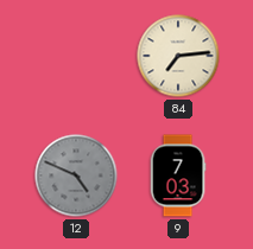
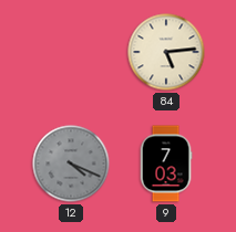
84: 7:14 -> 5:14
12: 4:49 -> 4:19
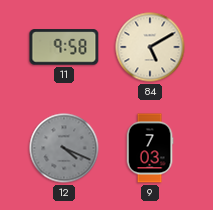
11: none -> 9:58
84: 5:14 -> 5:10
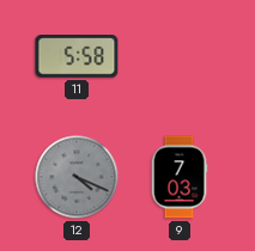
11: 9:58 -> 5:58
84: 5:10 -> none
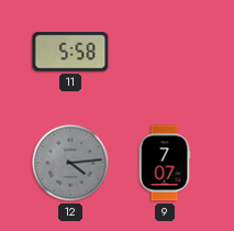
12: 4:19 -> 4:14
9: 7:03 -> 7:07
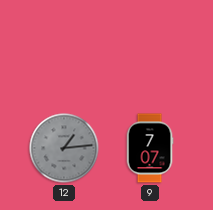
11: 5:58 -> none
12: 4:14 -> 1:14
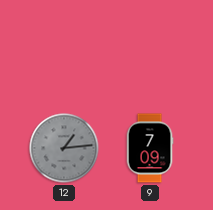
9: 7:07 -> 7:09
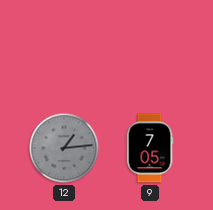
9: 7:09 -> 7:05
